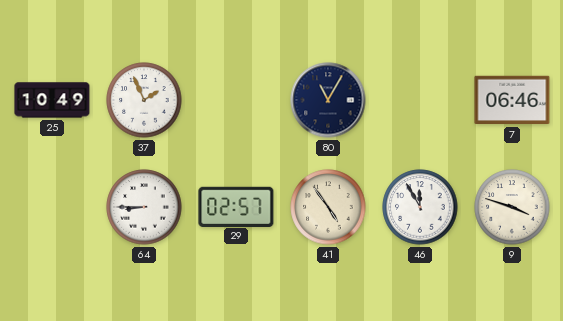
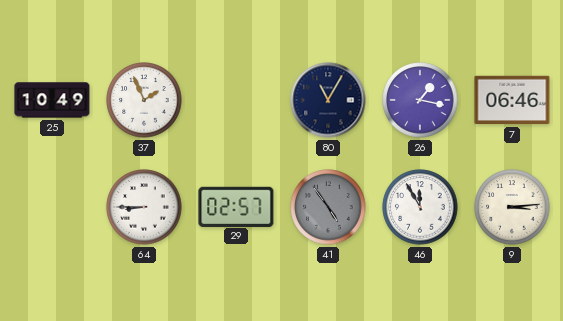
26: none -> 1:17
41 dial: cream -> grey
9: 3:48 -> 3:14
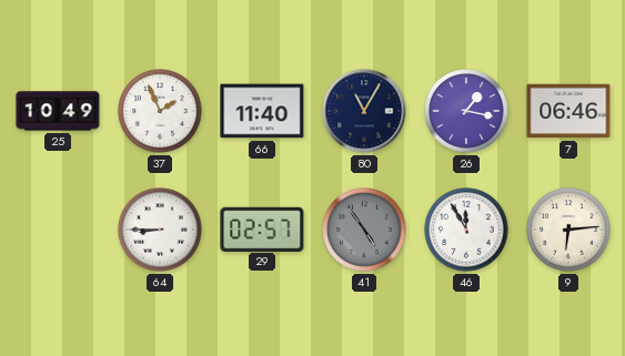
66: none -> 11:40
9: 3:14 -> 6:14
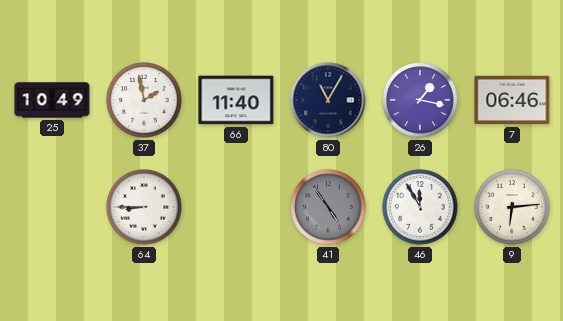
37: 1:56 -> 1:58
29: 02:57 -> none
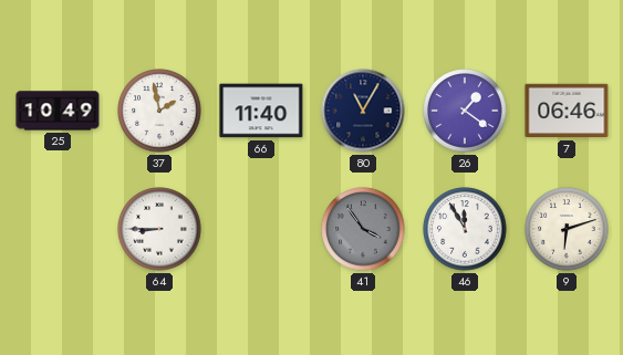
26: 1:17 -> 1:21
41: 4:54 -> 3:54
9: 6:14 -> 6:12
